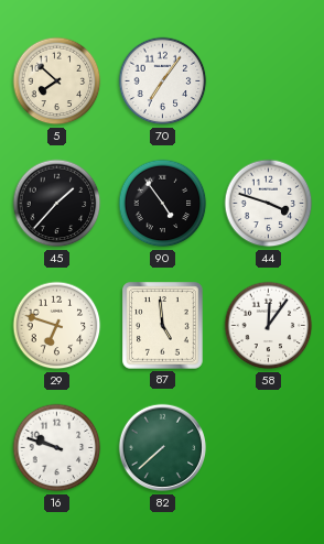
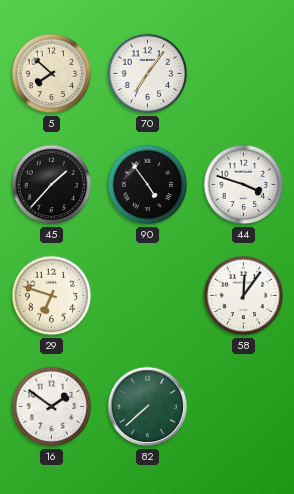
87: 4:59 -> none
16: 9:48 -> 1:51
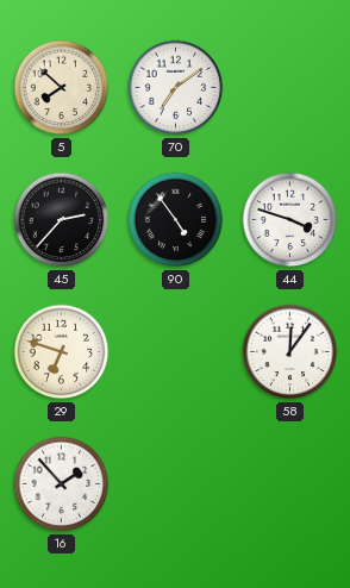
70: 7:06 -> 7:09
45: 1:37 -> 2:37
16: 1:51 -> 1:53
82: 7:38 -> none
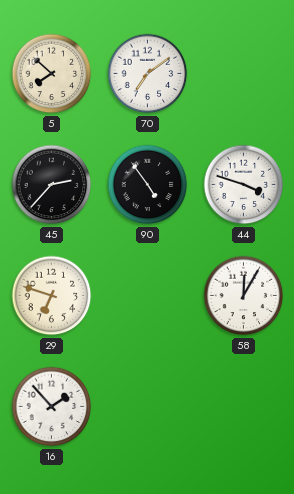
58: 12:06 -> 12:05
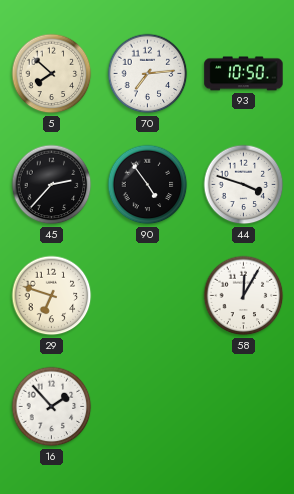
70: 7:09 -> 7:14
93: none -> 10:50
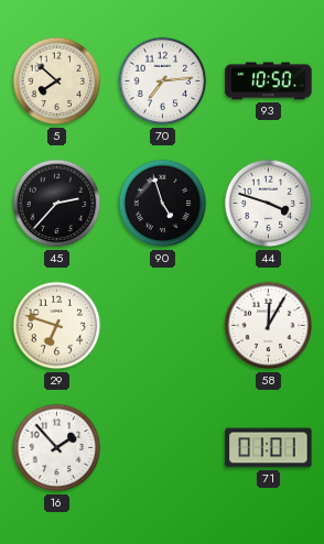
90: 4:54 -> 4:57
71: none -> 01:01
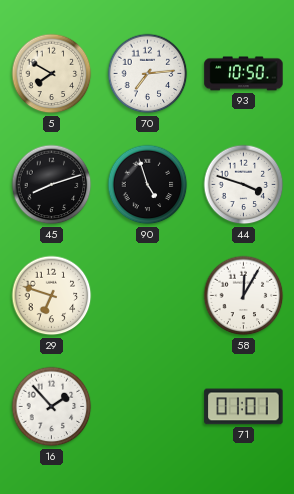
5: 7:52 -> 7:50
45: 2:37 -> 8:12
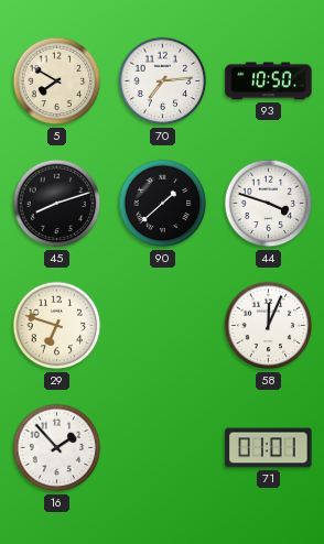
90: 4:57 -> 1:38
58: 12:05 -> 12:04
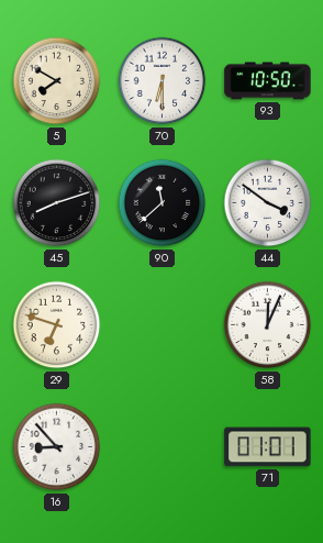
70: 7:14 -> 6:30
90: 1:38 -> 11:38
44: 3:48 -> 3:51
16: 1:53 -> 8:53
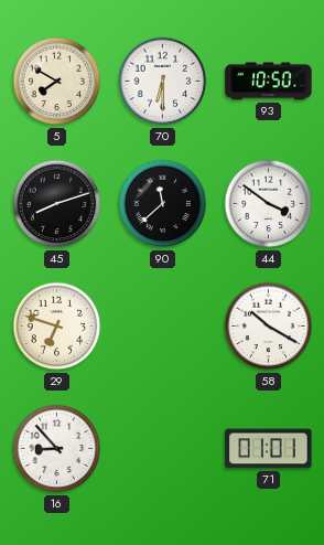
58: 12:04 -> 10:20
